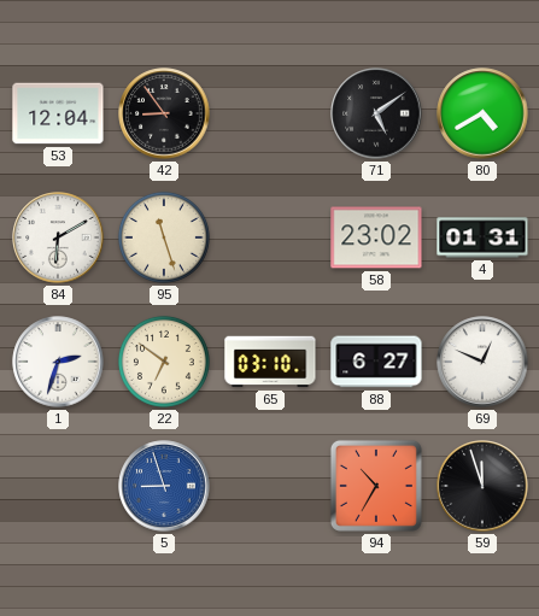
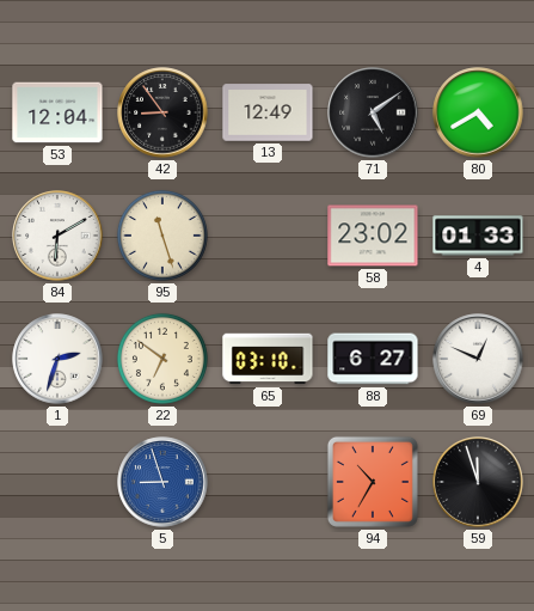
13: none -> 12:49
4: 01:31 -> 01:33
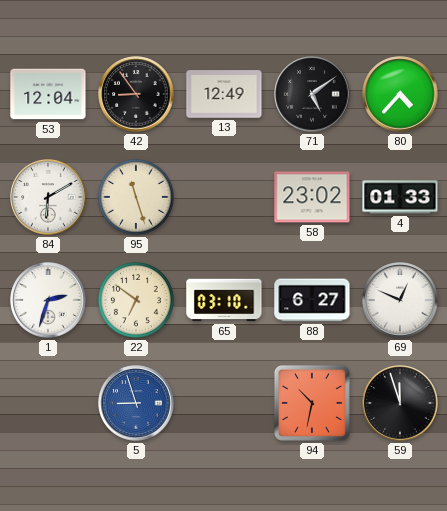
80: 4:40 -> 4:37
94: 10:35 -> 10:32
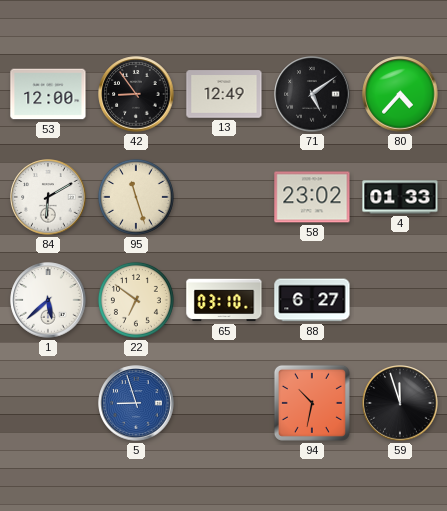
53: 12:04 -> 12:00
1: 2:33 -> 5:38
69: 12:49 -> none
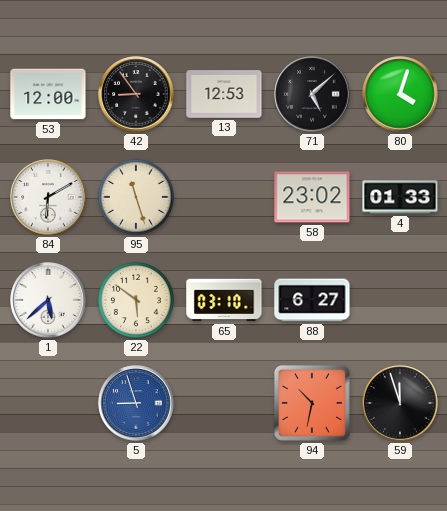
13: 12:49 -> 12:53
71: 5:09 -> 5:08
80: 4:37 -> 4:03
22: 6:51 -> 5:51
